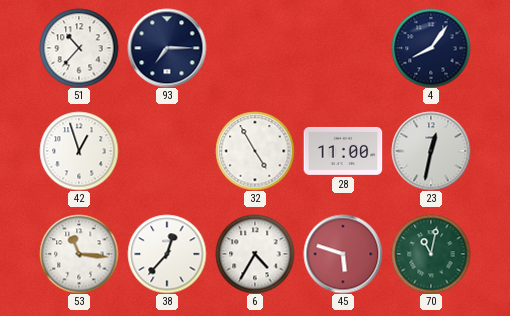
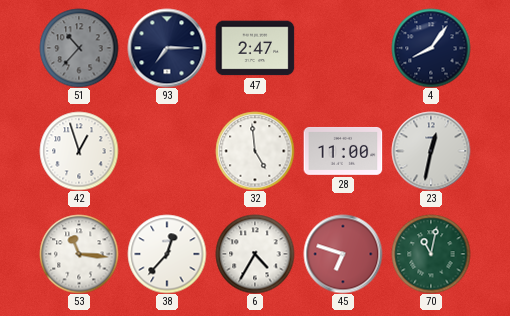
51 dial: white -> grey
47: none -> 2:47
32: 4:55 -> 4:59
45: 5:48 -> 6:48
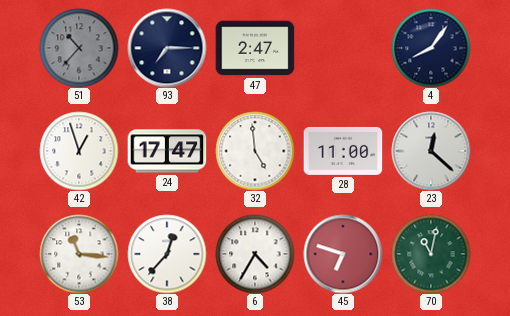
24: none -> 17:47
23: 12:32 -> 12:22
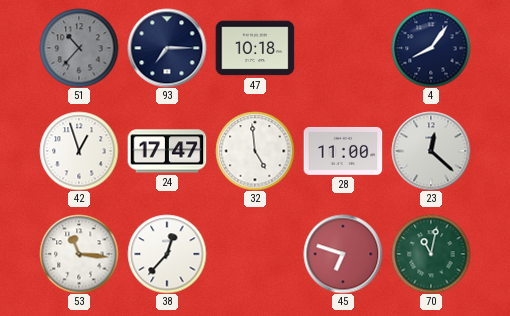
47: 2:47 -> 10:18
6: 4:35 -> none
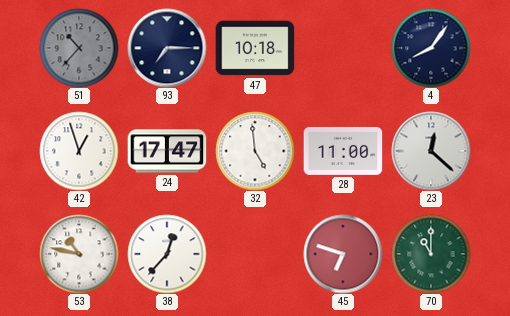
53: 11:16 -> 10:47
70: 11:02 -> 11:00
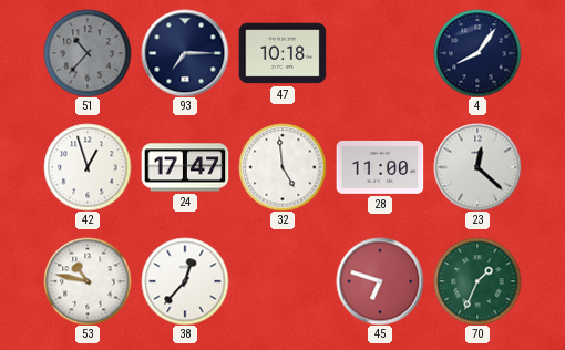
70: 11:00 -> 1:34
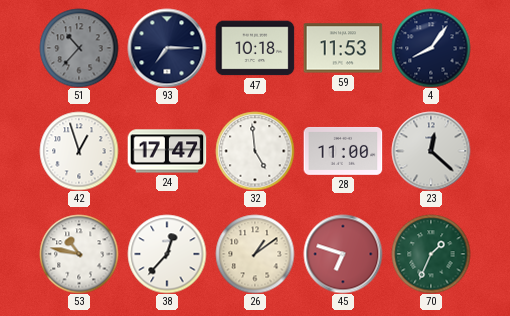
59: none -> 11:53
26: none -> 1:09
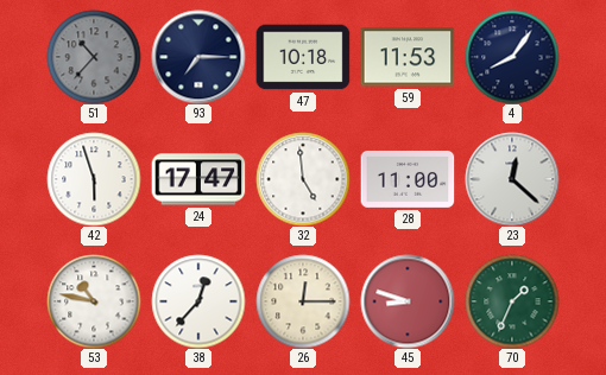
42: 12:57 -> 5:57
26: 1:09 -> 12:15
45: 6:48 -> 8:48
